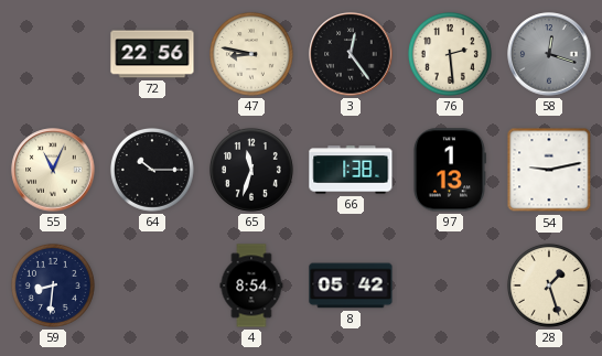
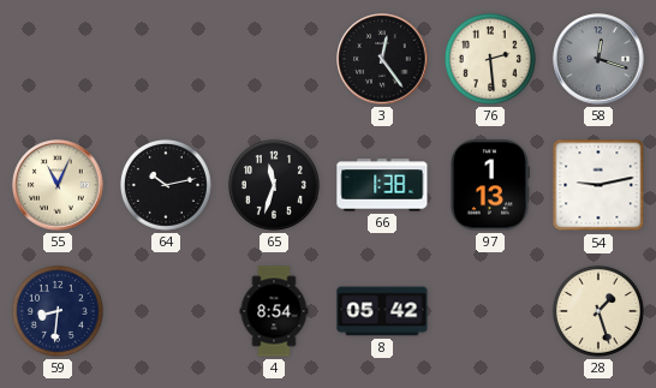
72: 22:56 -> none
47: 8:47 -> none
64: 10:15 -> 10:13
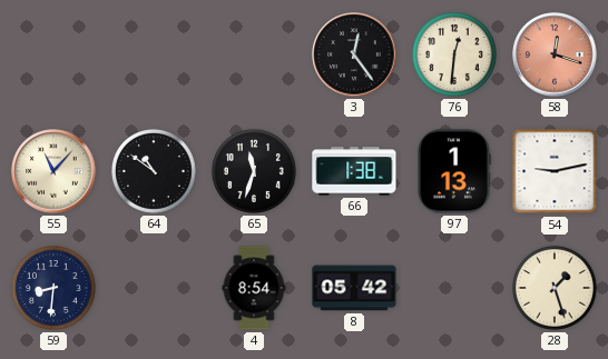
76: 2:29 -> 12:31
58 dial: grey -> salmon
55: 11:04 -> 11:07
64: 10:13 -> 10:51
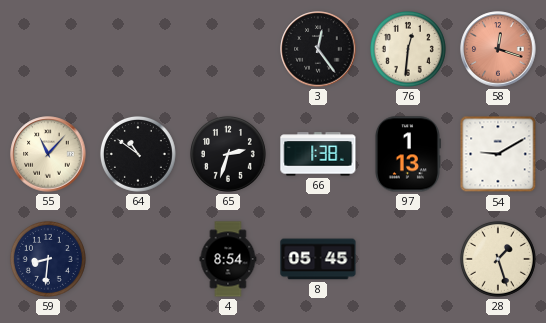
65: 11:33 -> 2:33
54: 9:13 -> 9:10
8: 05:42 -> 05:45
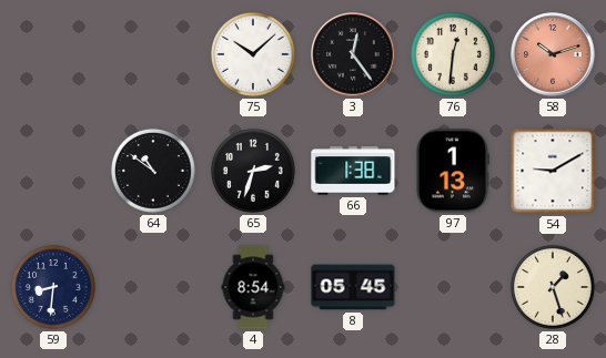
75: none -> 10:08
58: 12:18 -> 10:12
55: 11:07 -> none
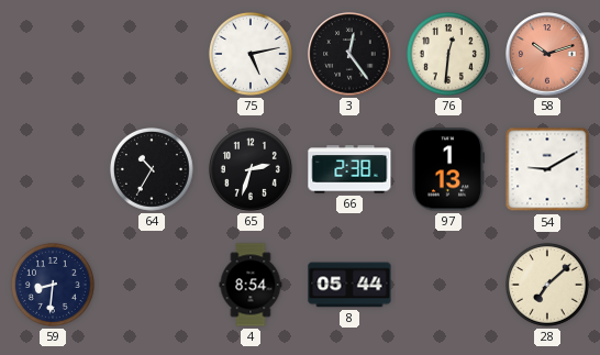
75: 10:08 -> 5:13
64: 10:51 -> 10:35
66: 1:38 -> 2:38
8: 05:45 -> 05:44
28: 1:27 -> 7:08
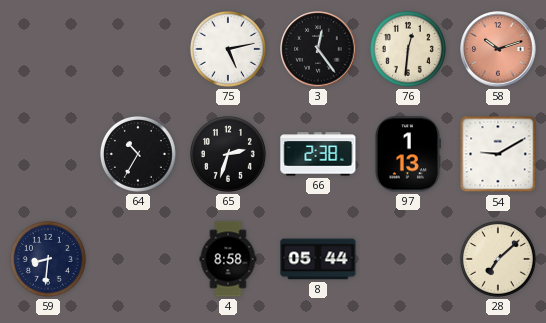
4: 8:54 -> 8:58
